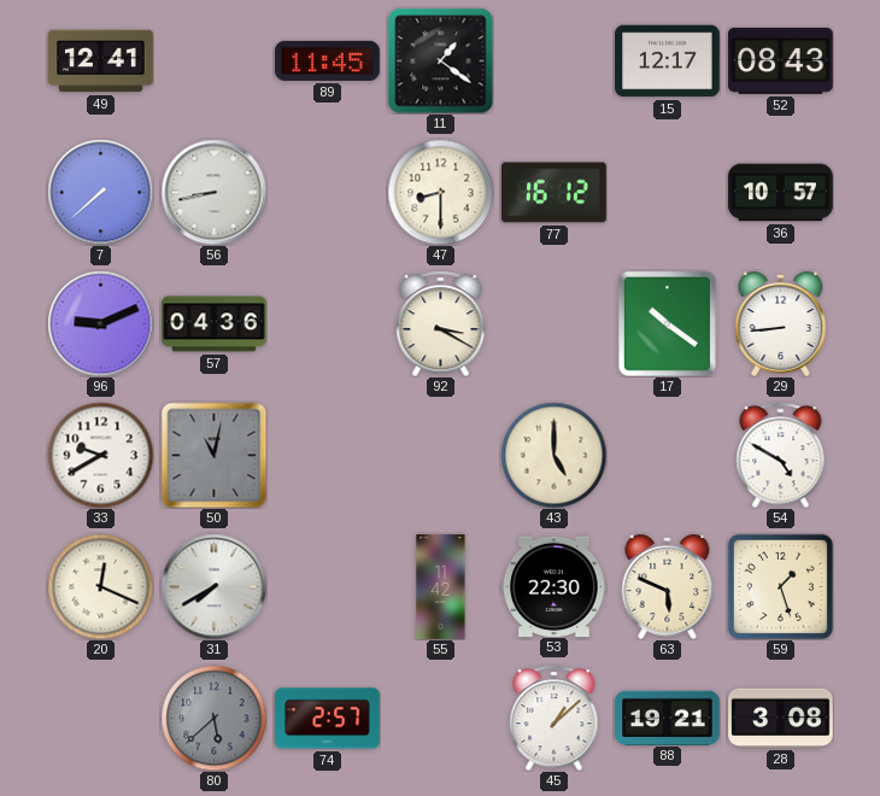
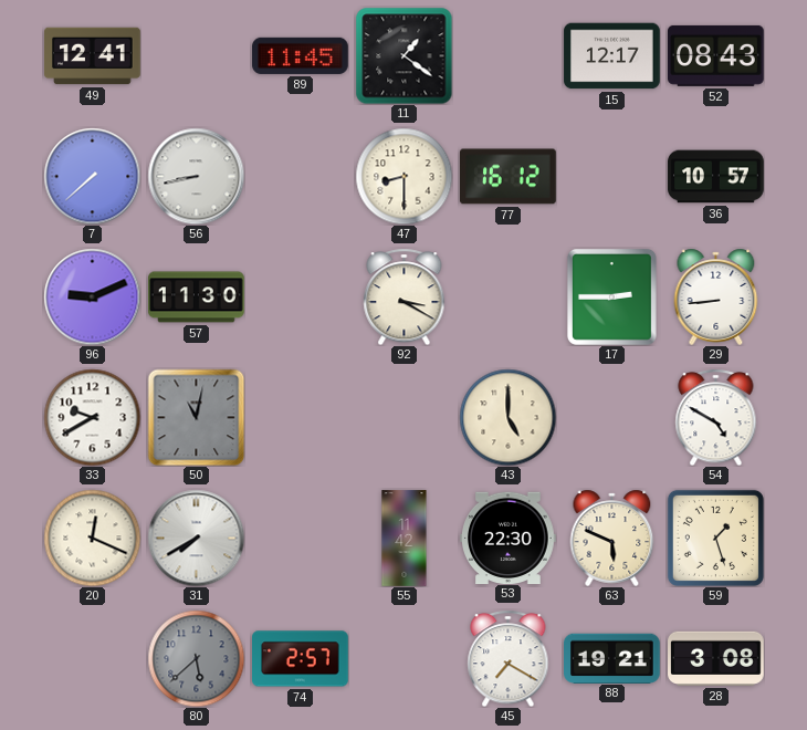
57: 04:36 -> 11:30
17: 10:21 -> 2:45
45: 1:08 -> 7:20
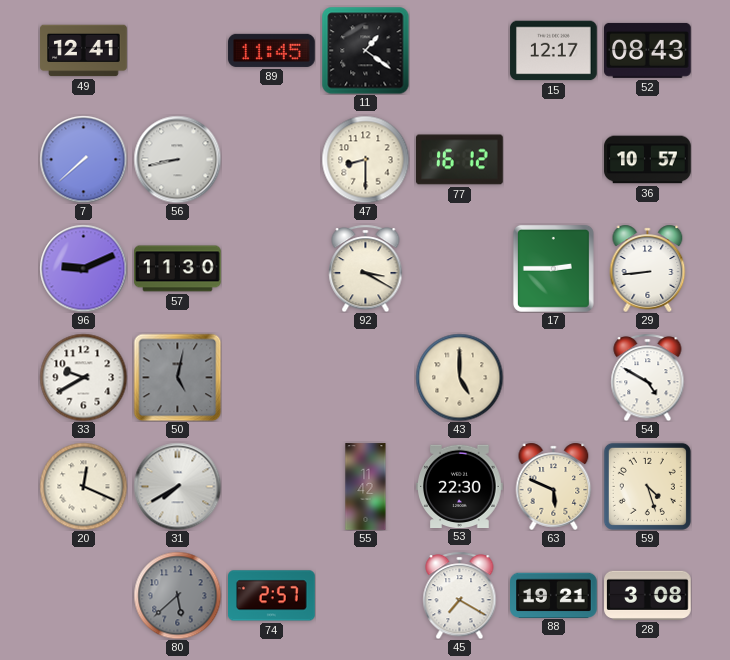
50: 11:02 -> 5:02
59: 1:27 -> 4:27
